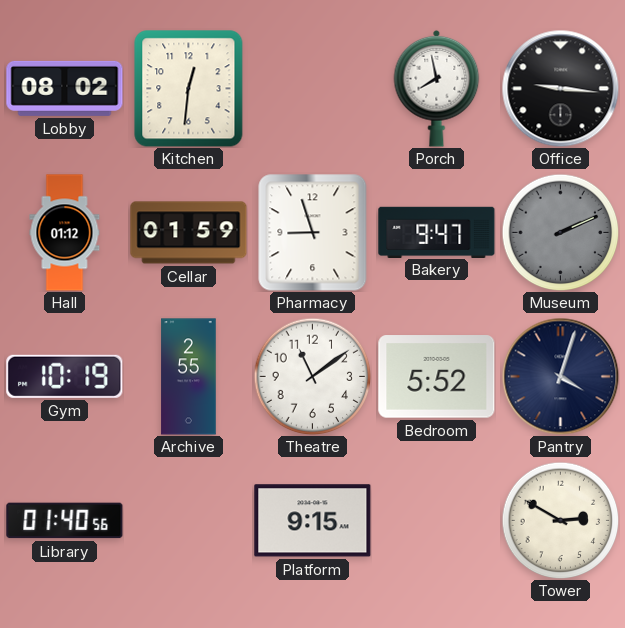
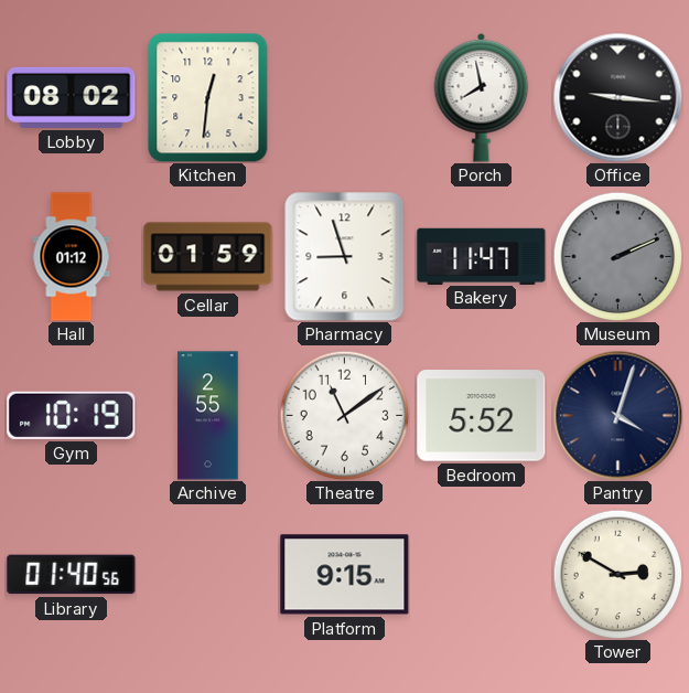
Bakery: 9:47 -> 11:47
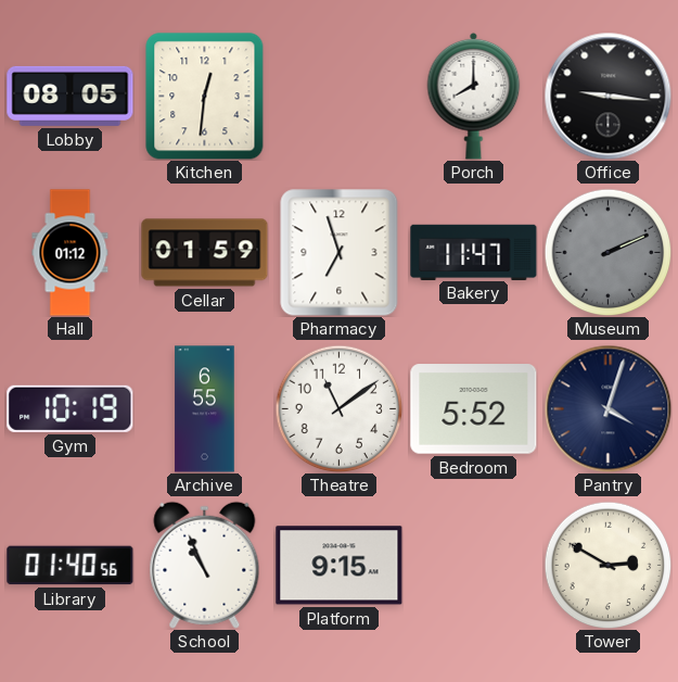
Lobby: 08:02 -> 08:05
Porch: 7:58 -> 8:00
Pharmacy: 8:57 -> 6:57
Archive: 2:55 -> 6:55
School: none -> 10:56
